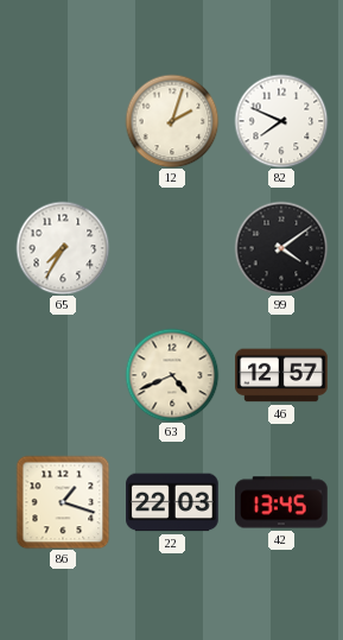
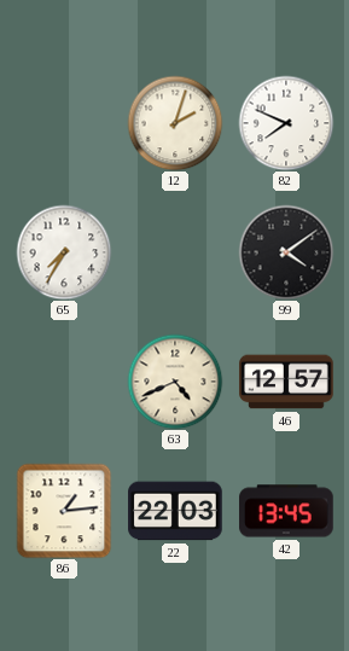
86: 1:18 -> 1:14
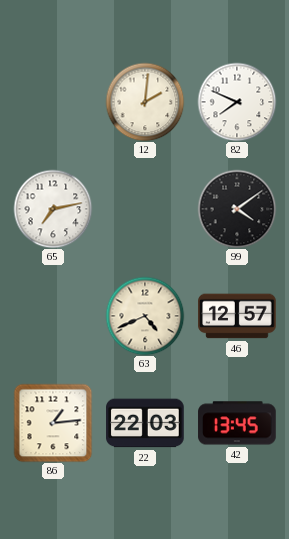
12: 2:03 -> 2:01
65: 7:35 -> 7:13
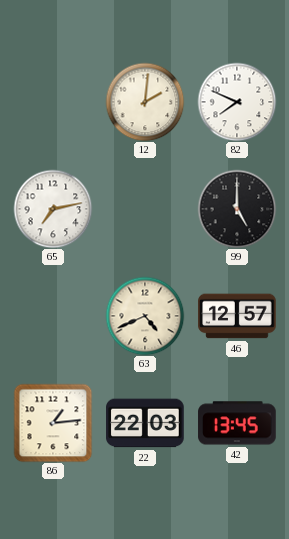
99: 4:09 -> 5:00
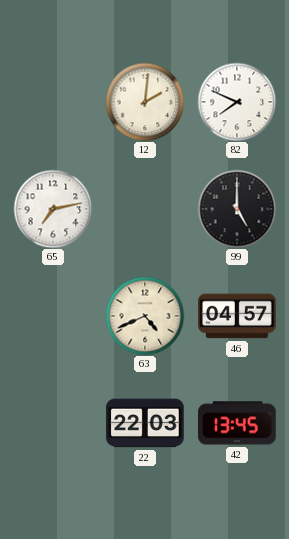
46: 12:57 -> 04:57
86: 1:14 -> none
